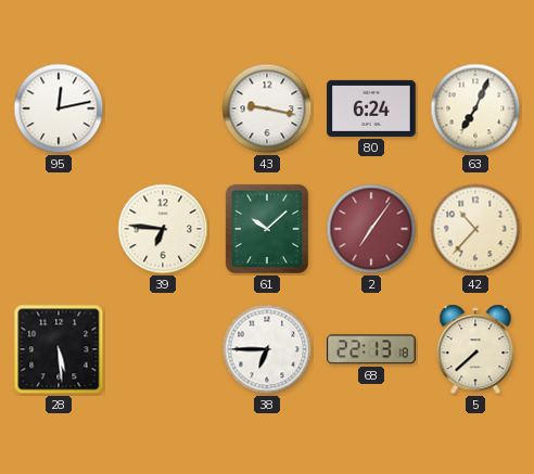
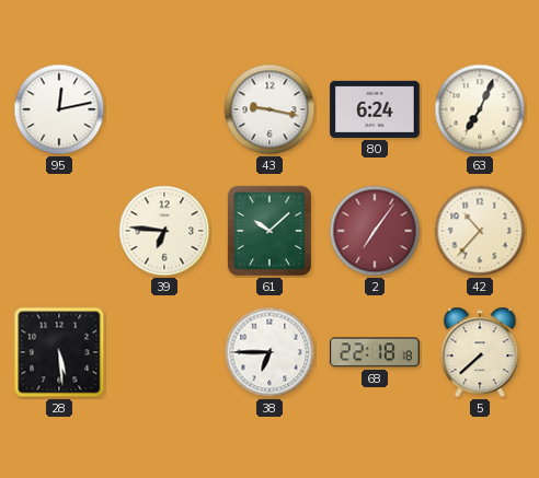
68: 22:13 -> 22:18
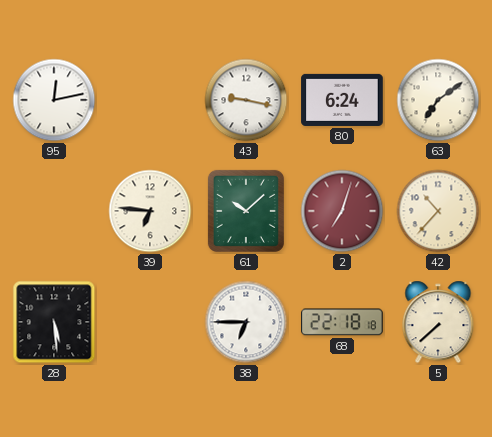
63: 7:04 -> 7:09
2: 7:06 -> 7:03
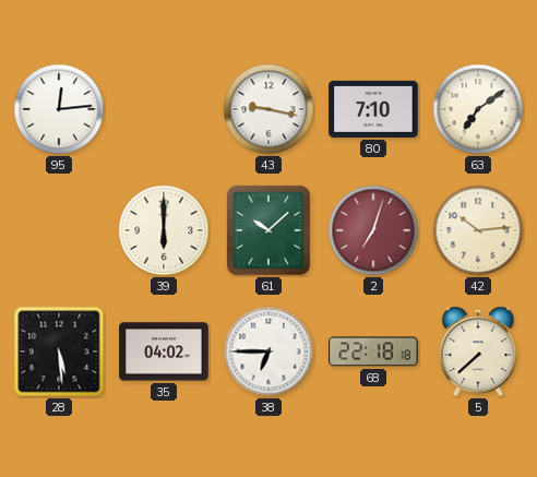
95: 12:13 -> 12:14
80: 6:24 -> 7:10
39: 6:46 -> 6:00
42: 10:37 -> 10:14
35: none -> 04:02
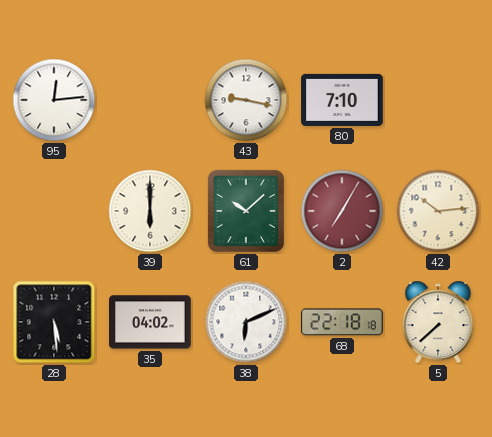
63: 7:09 -> none
2: 7:03 -> 7:05
38: 6:45 -> 6:11
